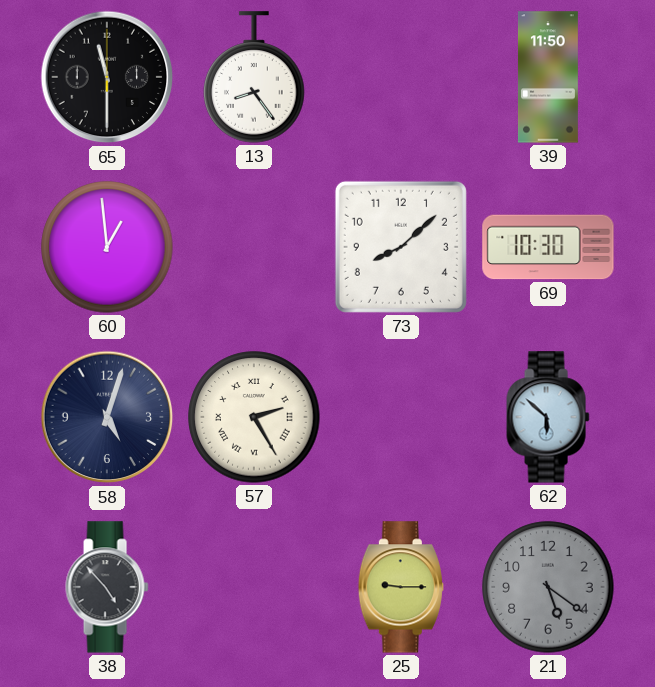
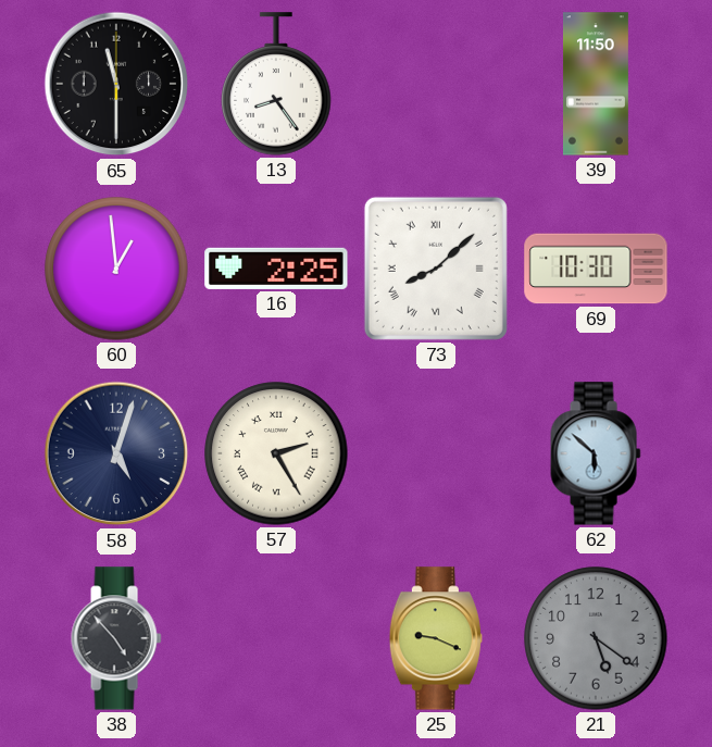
16: none -> 2:25
73 numerals: Arabic -> Roman
25: 9:15 -> 9:19
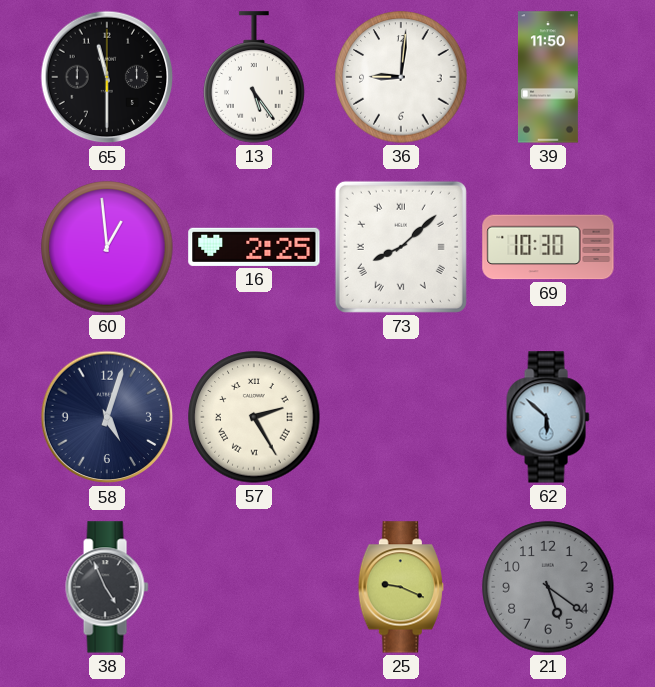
13: 8:24 -> 5:24
36: none -> 9:01
38: 4:53 -> 4:56
